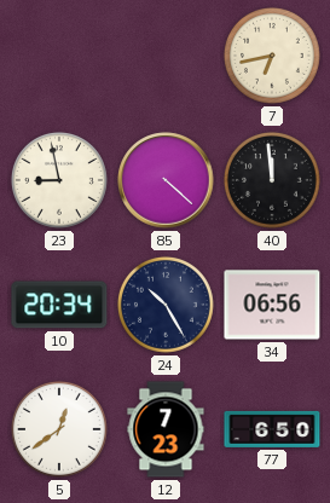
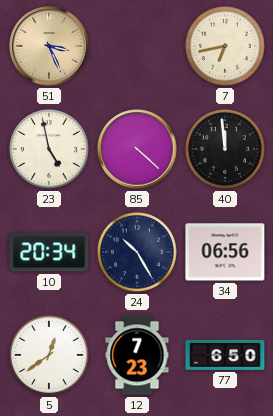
51: none -> 3:26
23: 8:58 -> 4:58
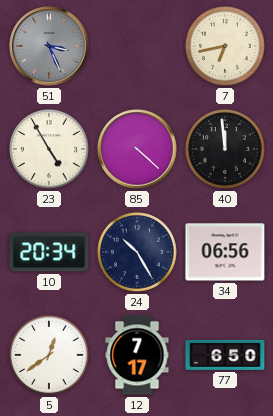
51 dial: champagne -> grey
23: 4:58 -> 4:55
12: 7:23 -> 7:17
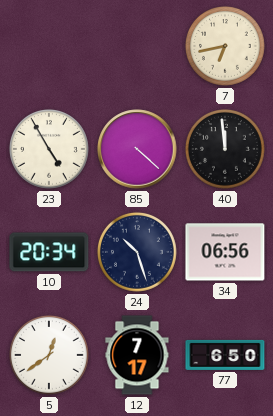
51: 3:26 -> none
24: 10:25 -> 10:27
